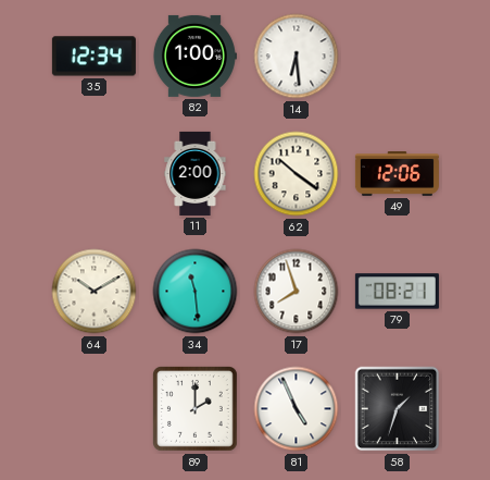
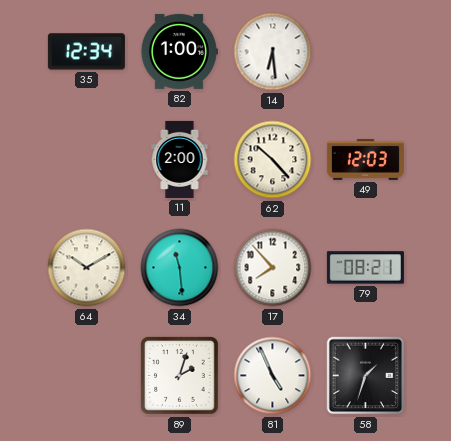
62: 10:21 -> 10:23
49: 12:06 -> 12:03
17: 7:57 -> 7:53
89: 2:00 -> 2:03
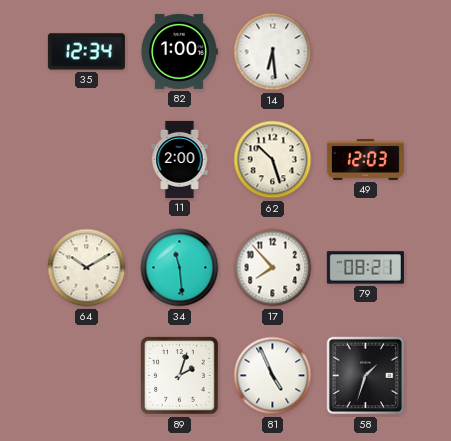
62: 10:23 -> 10:27
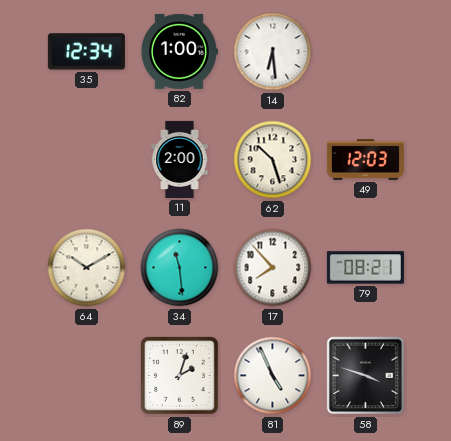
58: 1:33 -> 3:48
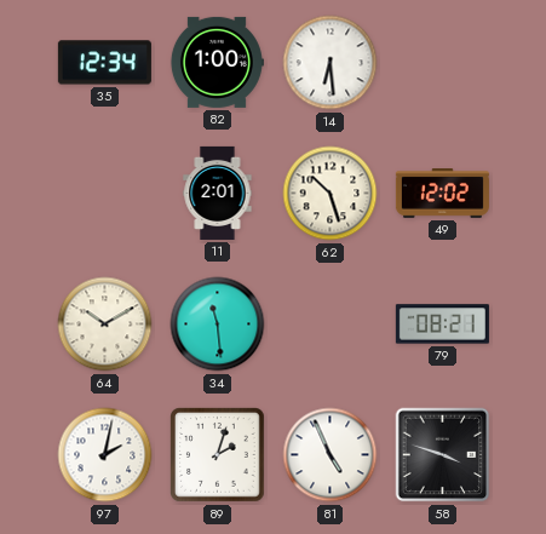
11: 2:00 -> 2:01
49: 12:03 -> 12:02
17: 7:53 -> none
97: none -> 2:02
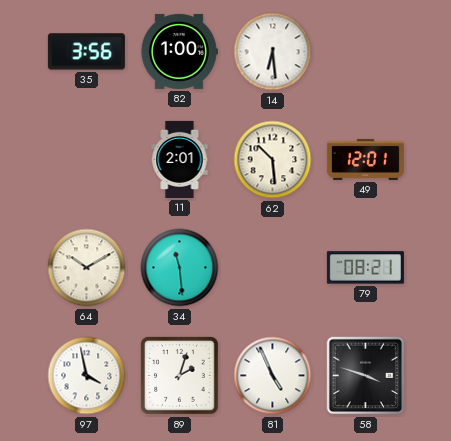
35: 12:34 -> 3:56
62: 10:27 -> 10:29
49: 12:02 -> 12:01
97: 2:02 -> 3:58
